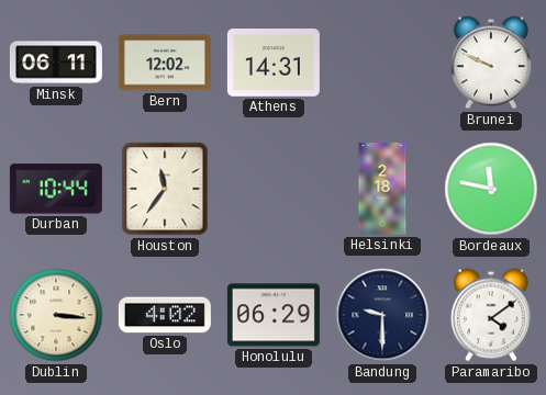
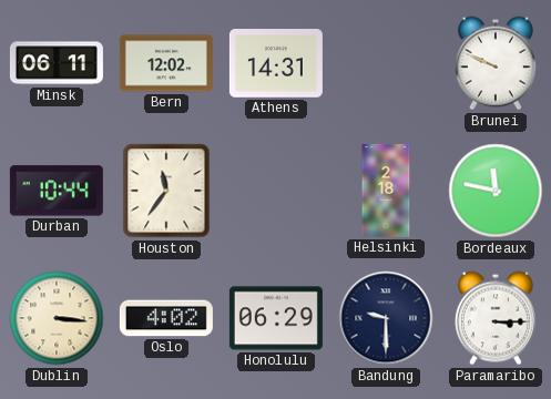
Paramaribo: 4:09 -> 3:15
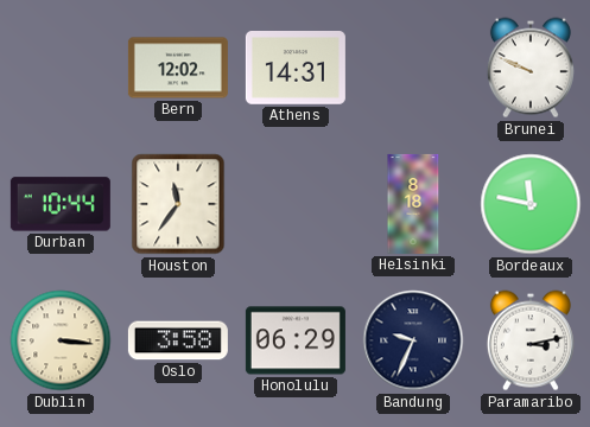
Minsk: 06:11 -> none
Helsinki: 2:18 -> 8:18
Oslo: 4:02 -> 3:58
Bandung: 9:30 -> 9:34
Paramaribo: 3:15 -> 3:13
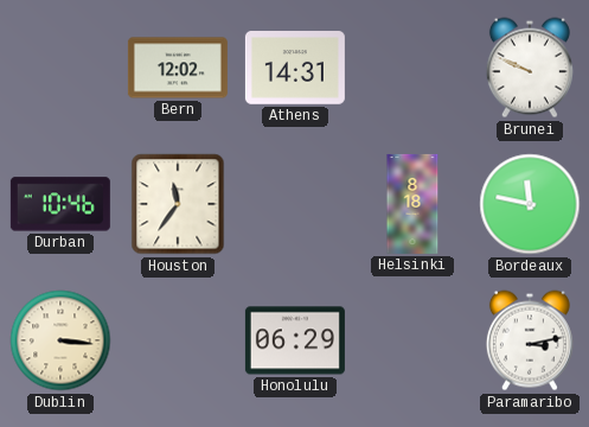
Durban: 10:44 -> 10:46
Oslo: 3:58 -> none
Bandung: 9:34 -> none
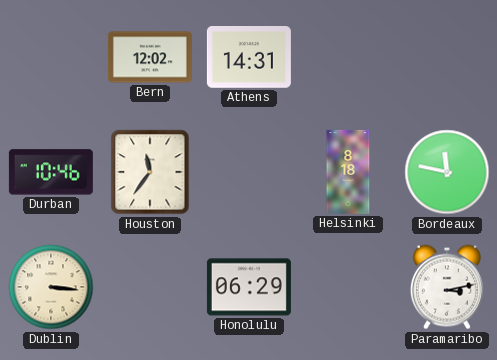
Brunei: 9:49 -> none
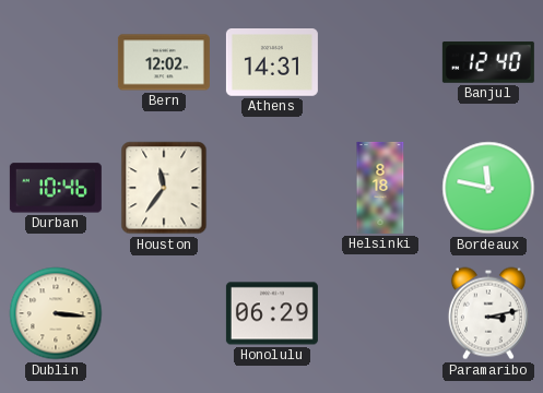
Banjul: none -> 12:40
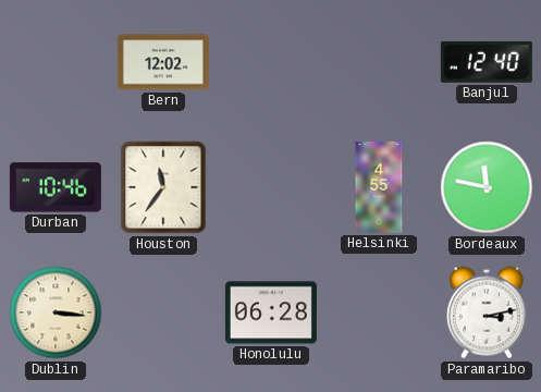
Athens: 14:31 -> none
Helsinki: 8:18 -> 4:55
Honolulu: 06:29 -> 06:28
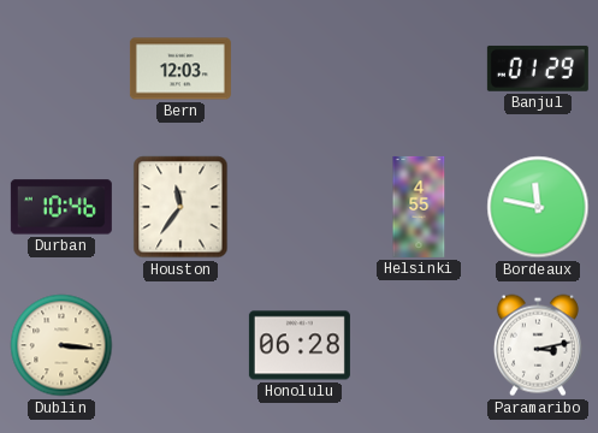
Bern: 12:02 -> 12:03
Banjul: 12:40 -> 01:29
